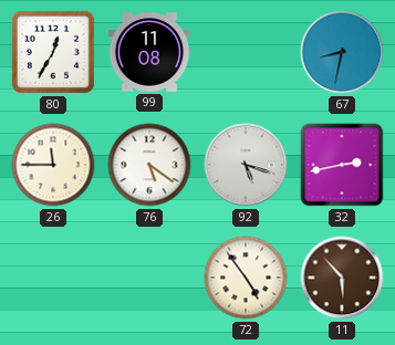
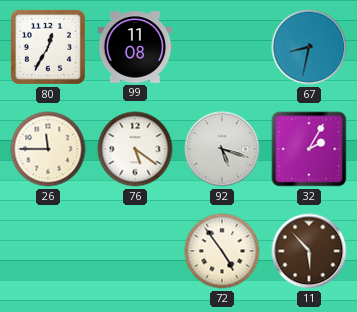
32: 2:43 -> 2:05
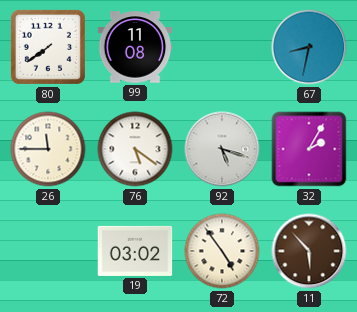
80: 12:35 -> 7:39
19: none -> 03:02
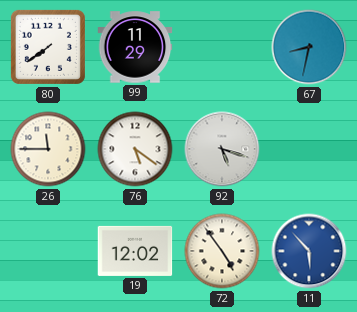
99: 11:08 -> 11:29
32: 2:05 -> none
19: 03:02 -> 12:02
11 dial: brown -> blue
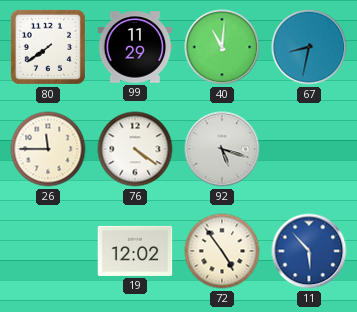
40: none -> 11:01
76: 5:21 -> 4:21
